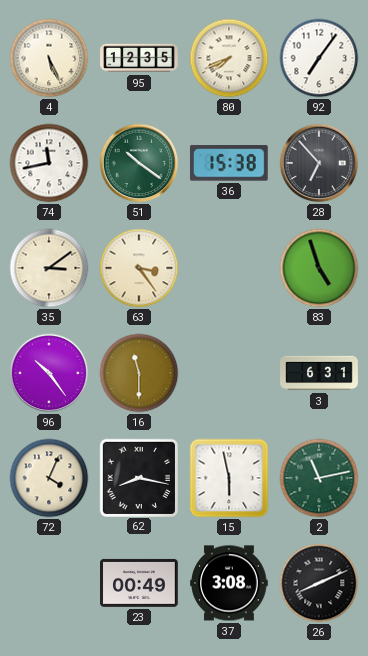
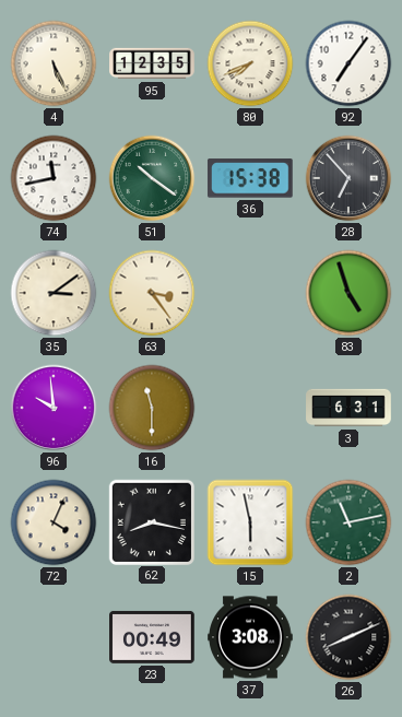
96: 10:24 -> 9:59
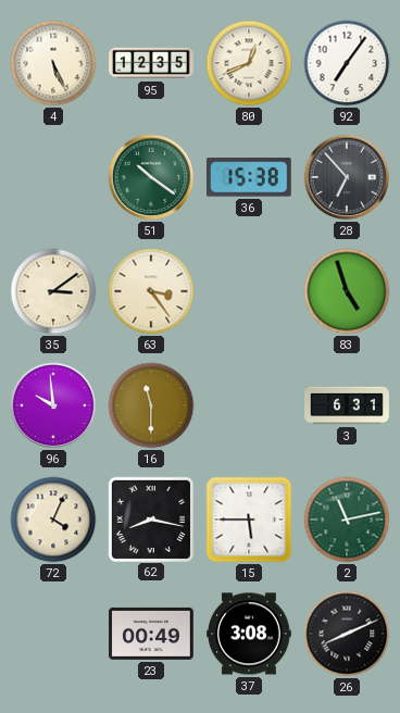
80: 7:41 -> 12:41
74: 11:43 -> none
15: 5:58 -> 5:45
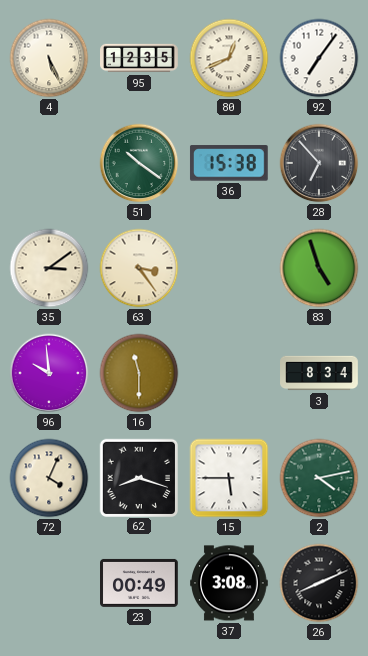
3: 6:31 -> 8:34
62: 8:17 -> 8:18
2: 11:13 -> 4:13
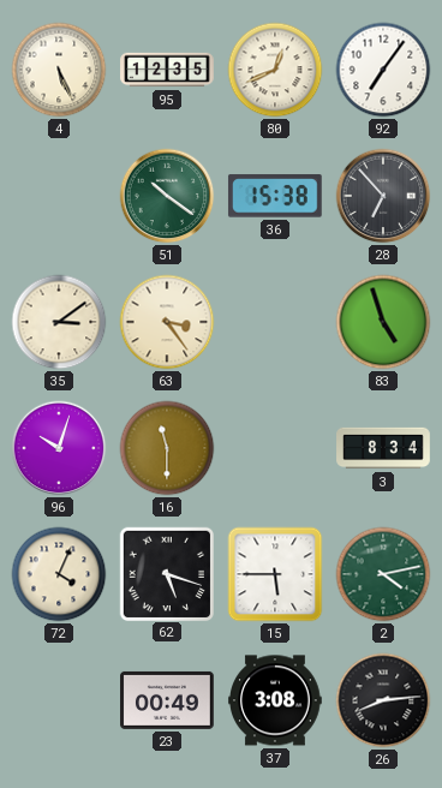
96: 9:59 -> 10:03
62: 8:18 -> 5:18
26: 8:11 -> 8:14
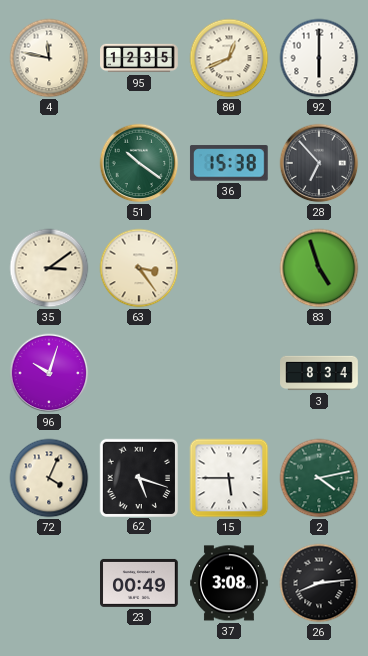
4: 5:26 -> 11:47
92: 7:06 -> 6:00
16: 11:30 -> none
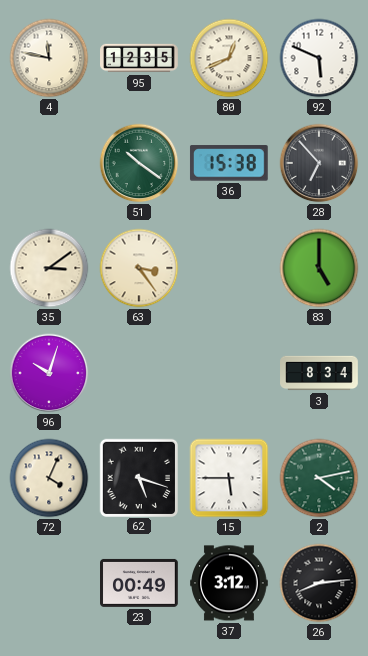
92: 6:00 -> 5:49
83: 4:57 -> 5:00
37: 3:08 -> 3:12
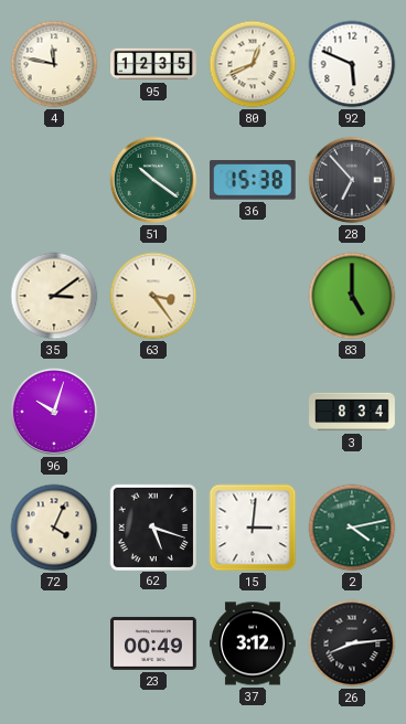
15: 5:45 -> 3:01
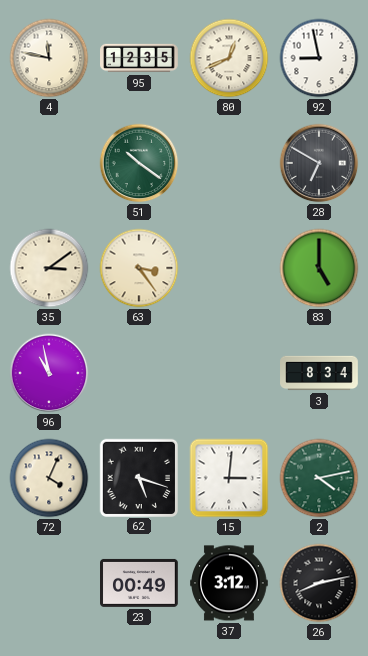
92: 5:49 -> 8:58
36: 15:38 -> none
28: 6:53 -> 6:50
96: 10:03 -> 10:58
26: 8:14 -> 8:13
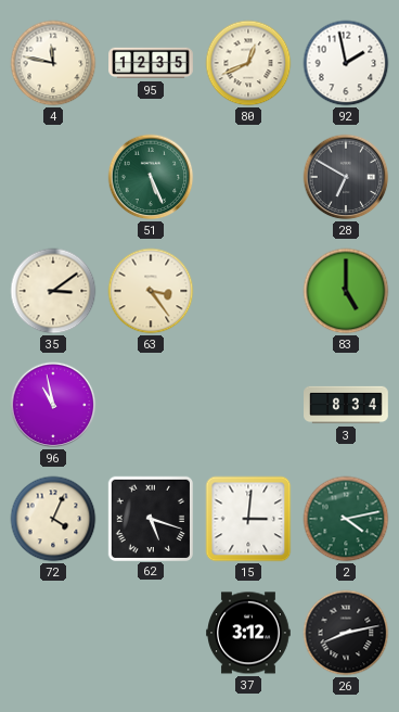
92: 8:58 -> 1:58
51: 10:21 -> 5:26
23: 00:49 -> none
